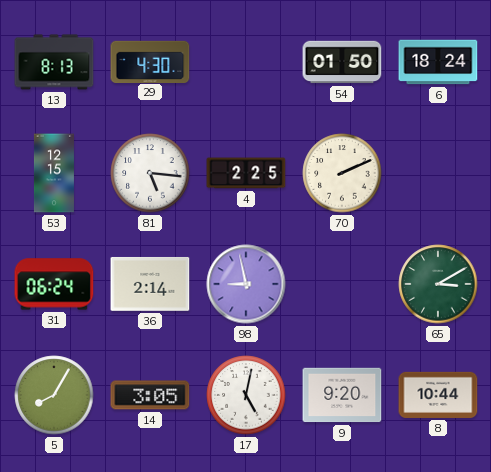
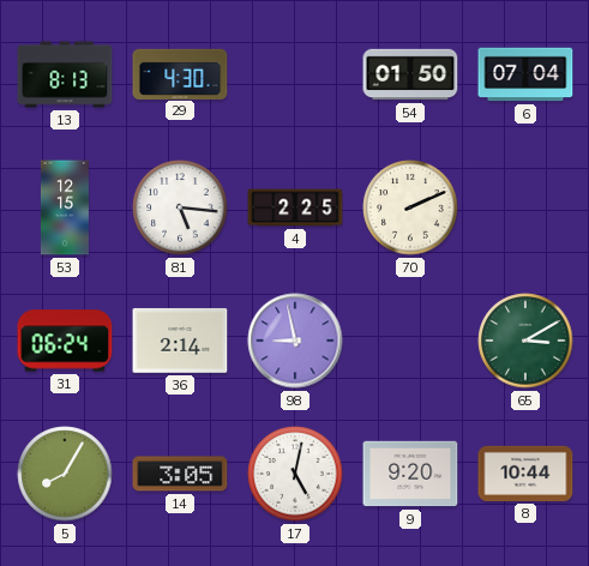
6: 18:24 -> 07:04
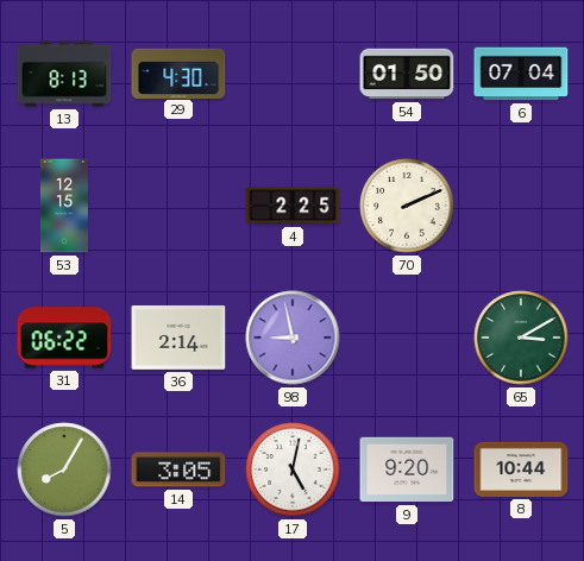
81: 5:16 -> none
31: 06:24 -> 06:22
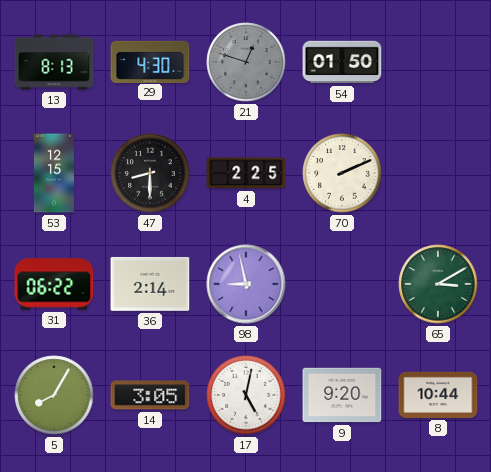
21: none -> 12:48
6: 07:04 -> none
47: none -> 8:30
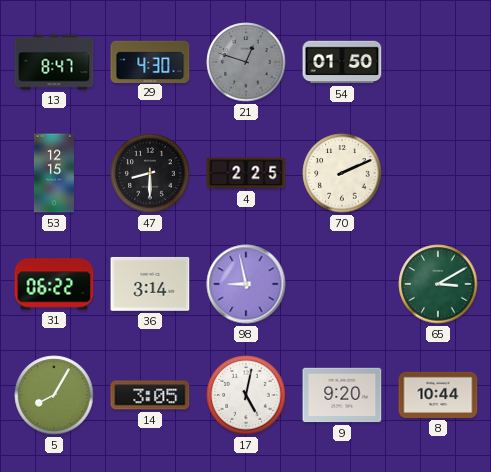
13: 8:13 -> 8:47
36: 2:14 -> 3:14
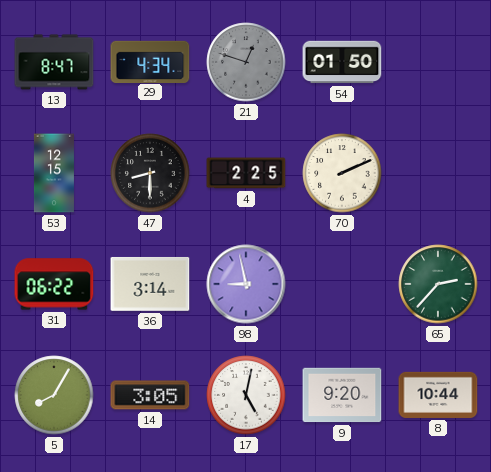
29: 4:30 -> 4:34
65: 3:10 -> 2:37
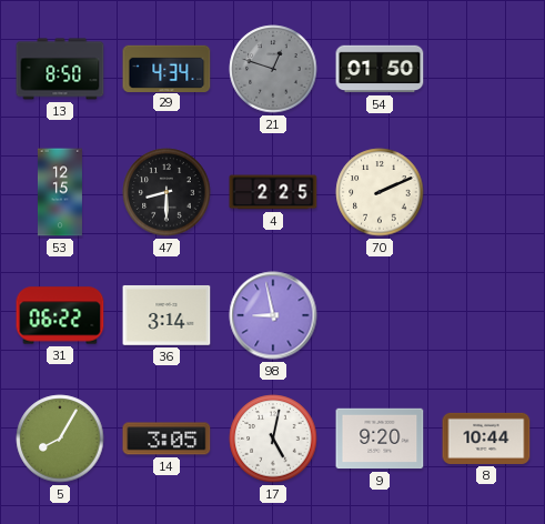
13: 8:47 -> 8:50
65: 2:37 -> none
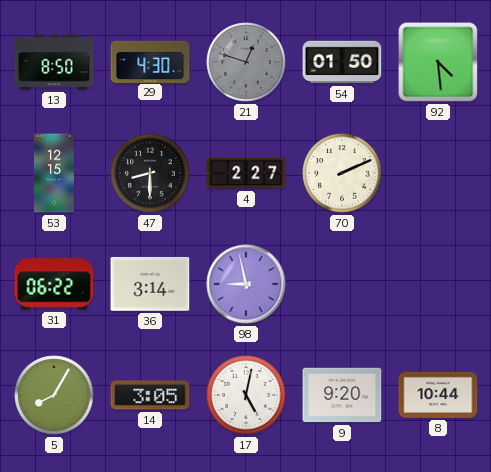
29: 4:34 -> 4:30
92: none -> 4:29
4: 2:25 -> 2:27
